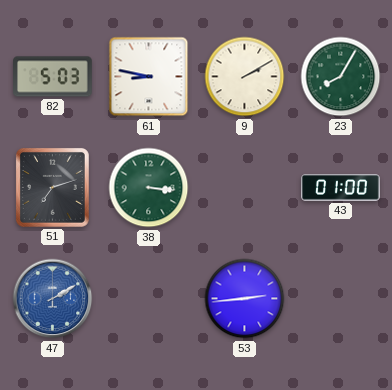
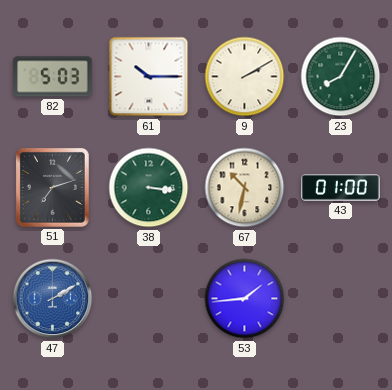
61: 8:47 -> 10:15
67: none -> 10:32
53: 2:44 -> 1:44
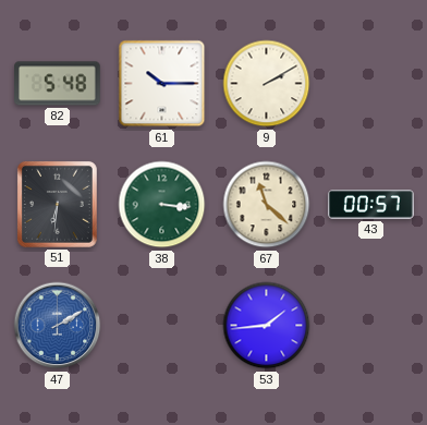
82: 5:03 -> 5:48
23: 8:05 -> none
51: 7:12 -> 6:31
67: 10:32 -> 11:22
43: 01:00 -> 00:57
